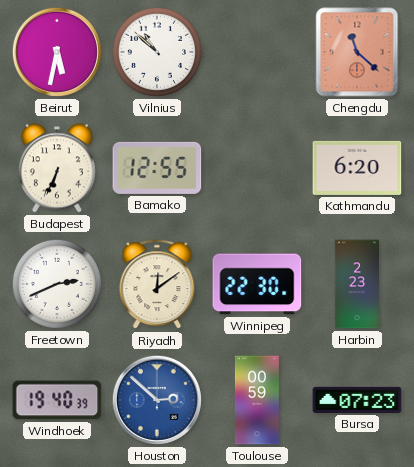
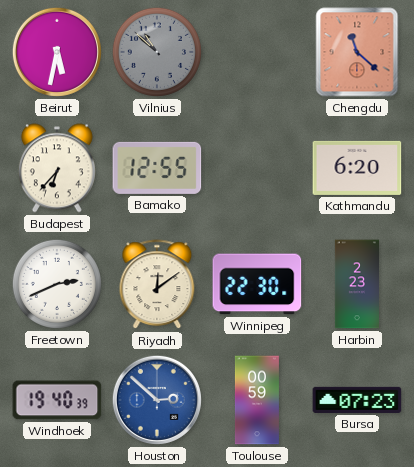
Vilnius dial: white -> grey
Budapest: 6:34 -> 6:37
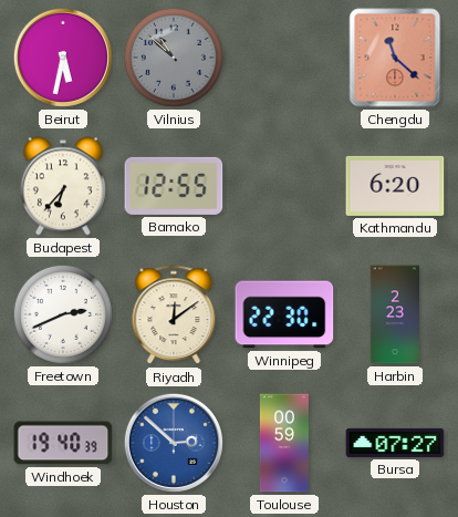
Bursa: 07:23 -> 07:27
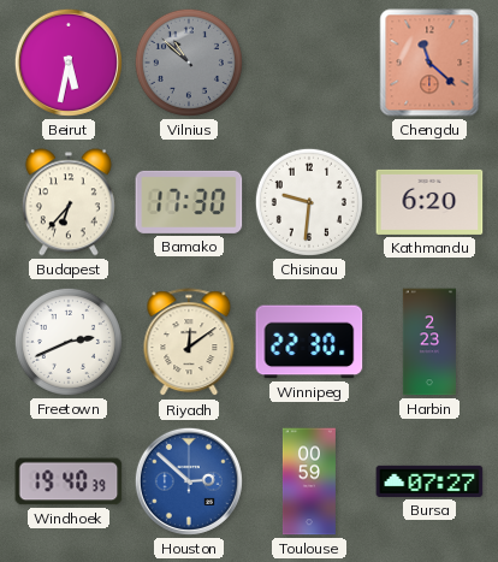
Bamako: 12:55 -> 17:30
Chisinau: none -> 9:31
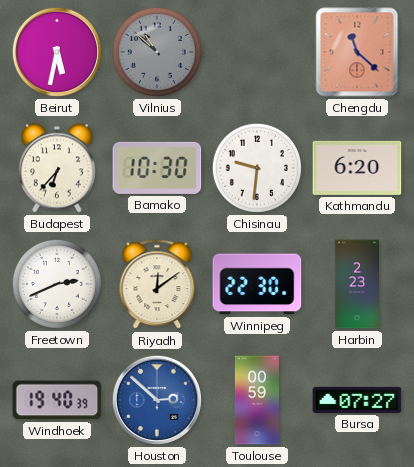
Bamako: 17:30 -> 10:30
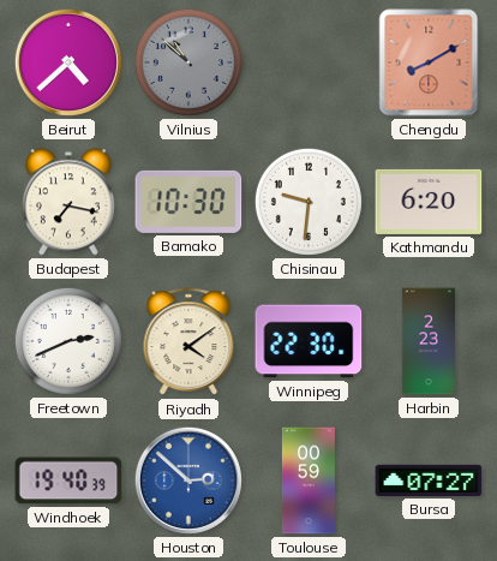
Beirut: 5:32 -> 4:38
Chengdu: 11:22 -> 8:10
Budapest: 6:37 -> 7:17
Riyadh: 12:09 -> 4:09
